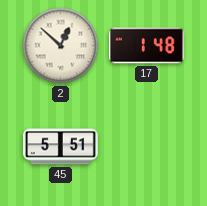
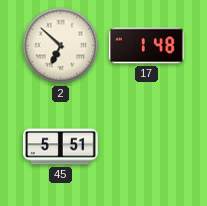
2: 12:52 -> 6:52
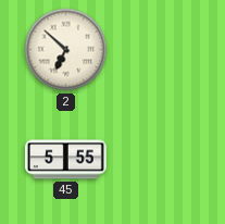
17: 1:48 -> none
45: 5:51 -> 5:55
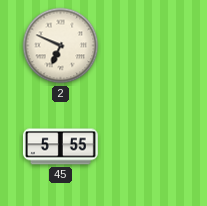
2: 6:52 -> 6:49
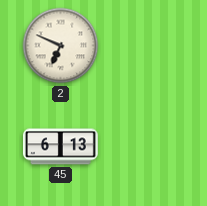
45: 5:55 -> 6:13
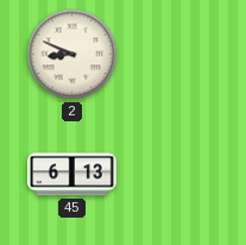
2: 6:49 -> 8:49
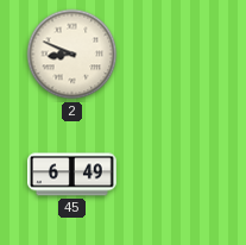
45: 6:13 -> 6:49
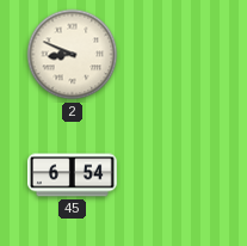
45: 6:49 -> 6:54
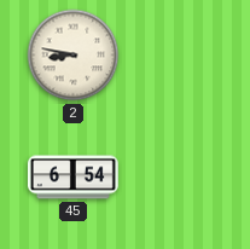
2: 8:49 -> 8:47
